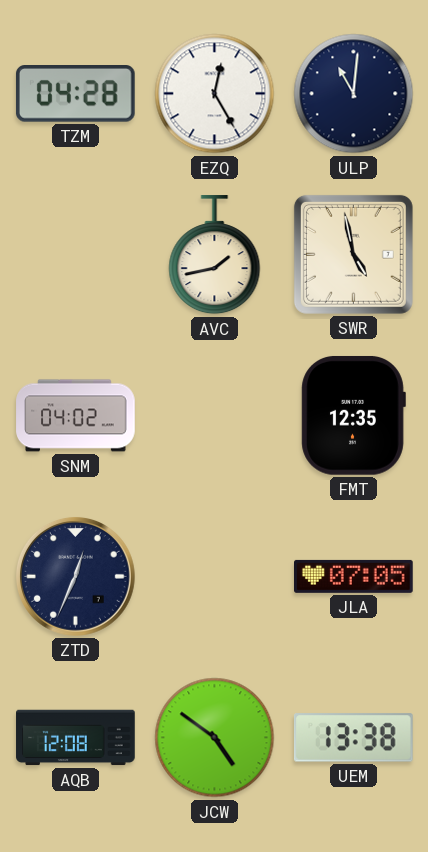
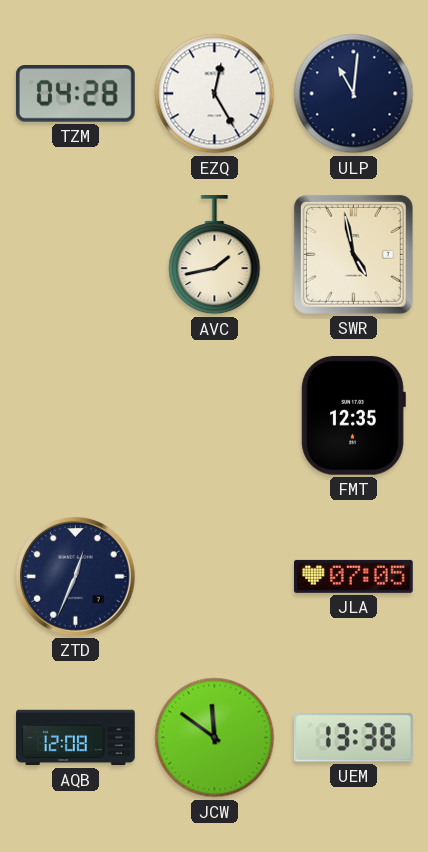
SNM: 04:02 -> none
JCW: 4:51 -> 11:51
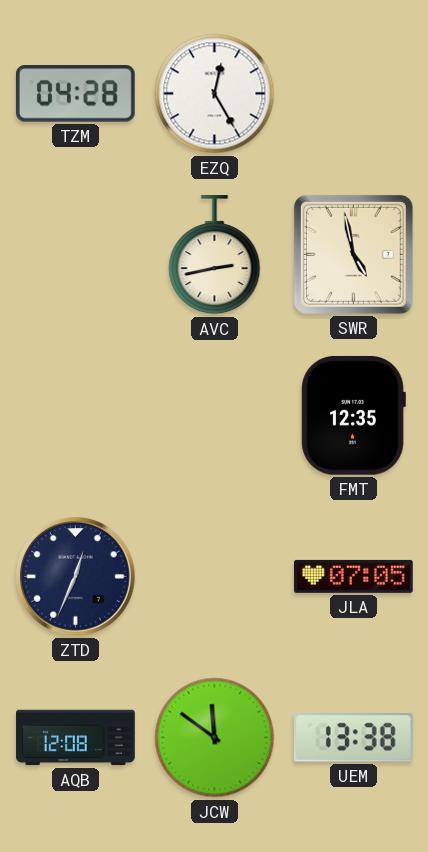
ULP: 11:01 -> none
AVC: 1:43 -> 2:43
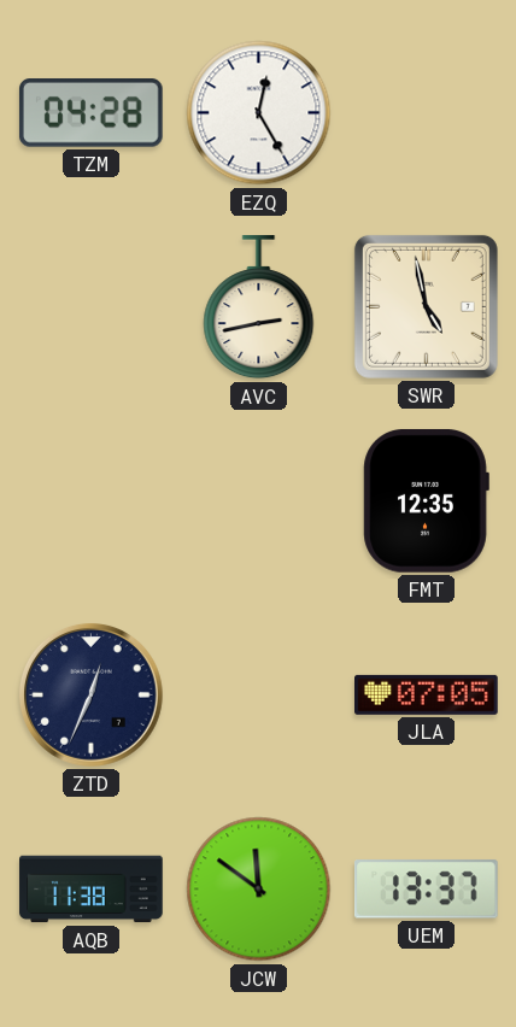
AQB: 12:08 -> 11:38
UEM: 13:38 -> 13:37
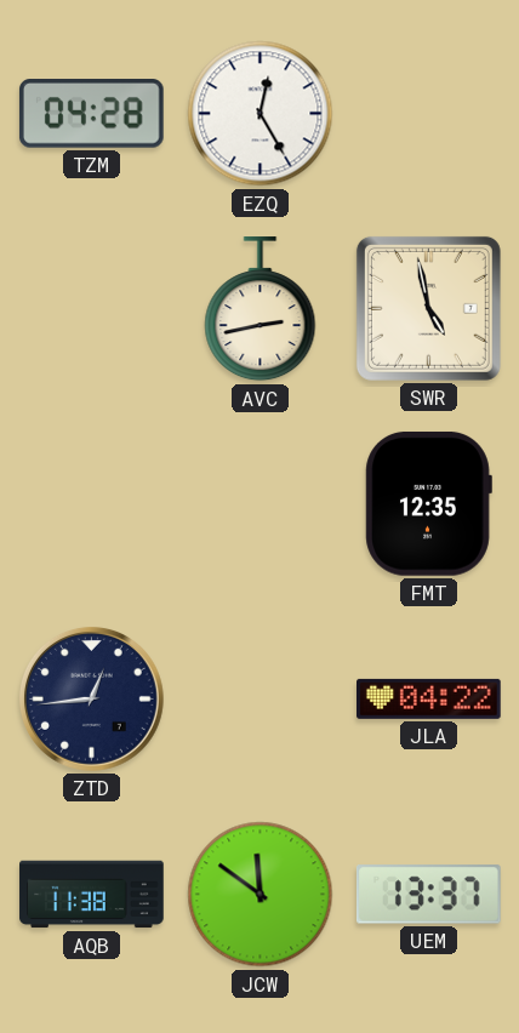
ZTD: 12:34 -> 12:44
JLA: 07:05 -> 04:22
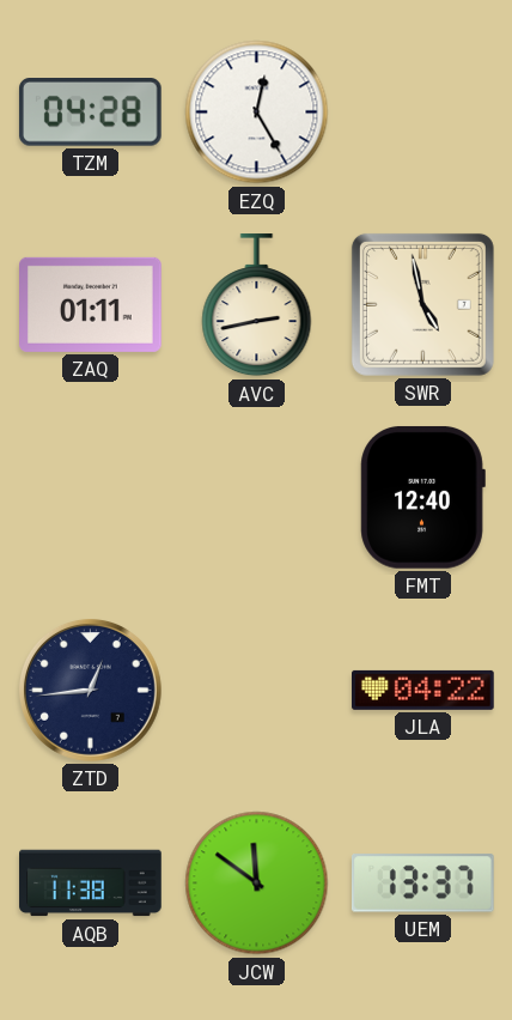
ZAQ: none -> 01:11
FMT: 12:35 -> 12:40
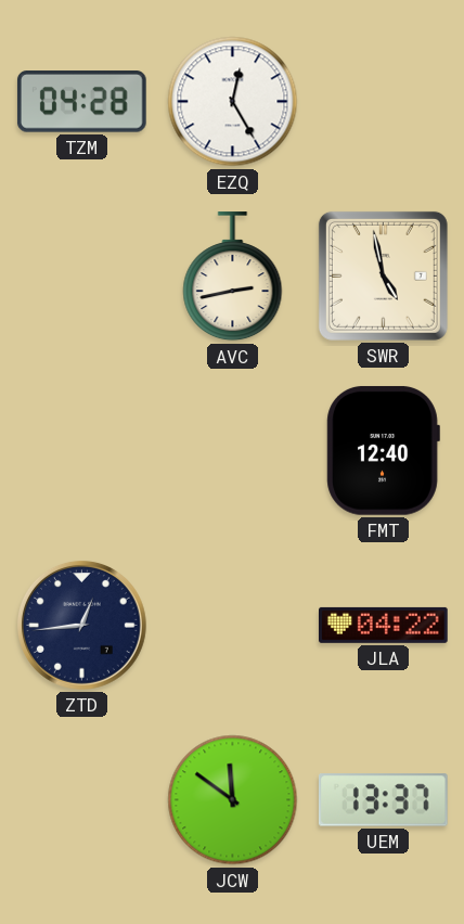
ZAQ: 01:11 -> none
AQB: 11:38 -> none
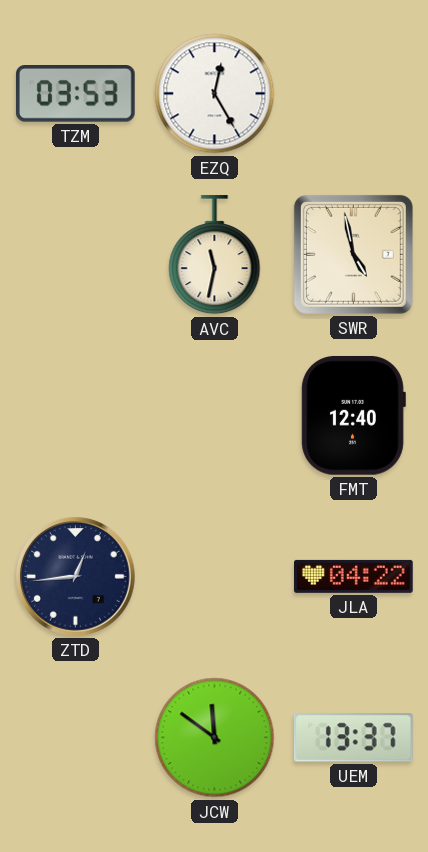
TZM: 04:28 -> 03:53
AVC: 2:43 -> 11:32
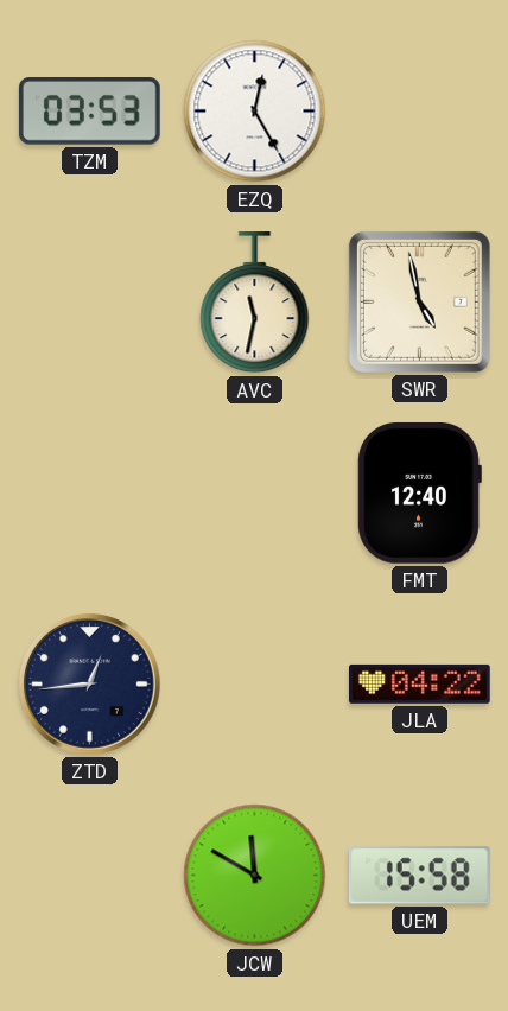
JCW: 11:51 -> 11:50
UEM: 13:37 -> 15:58
